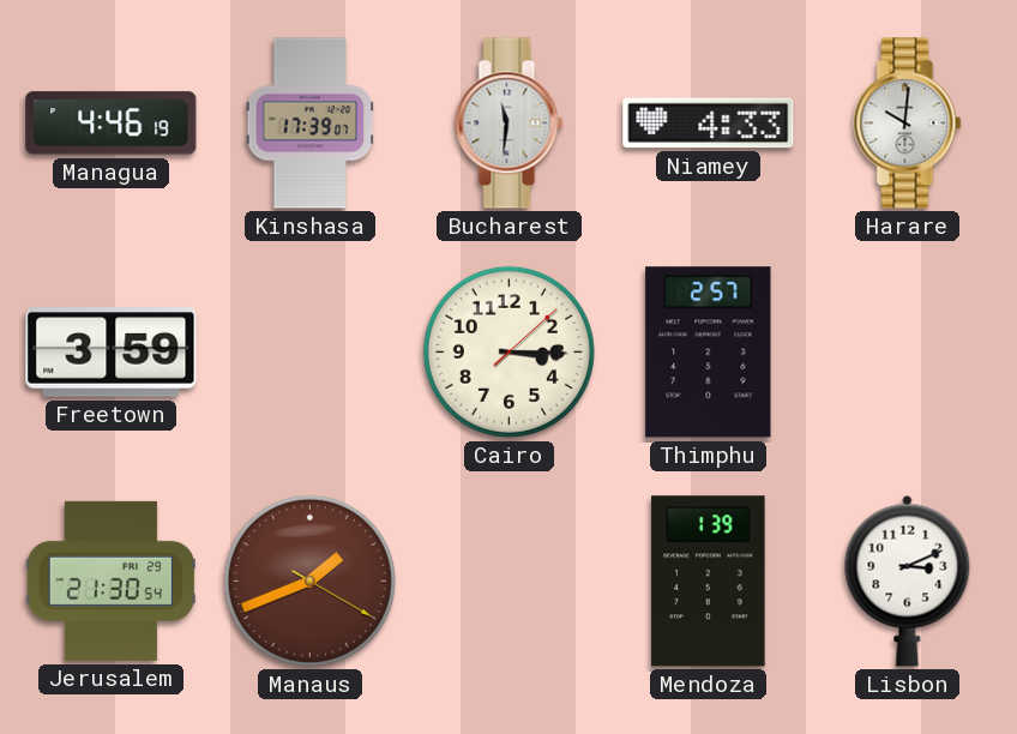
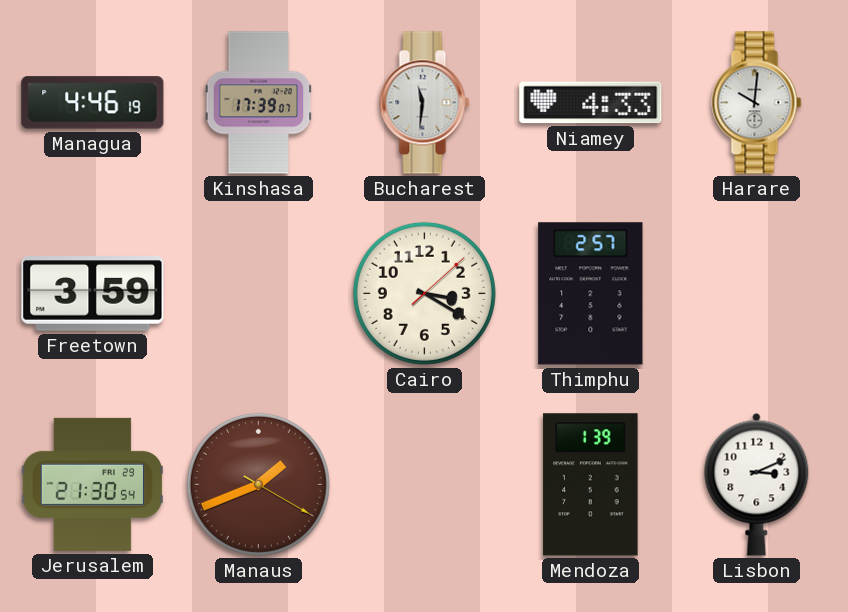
Cairo: 3:15 -> 3:20
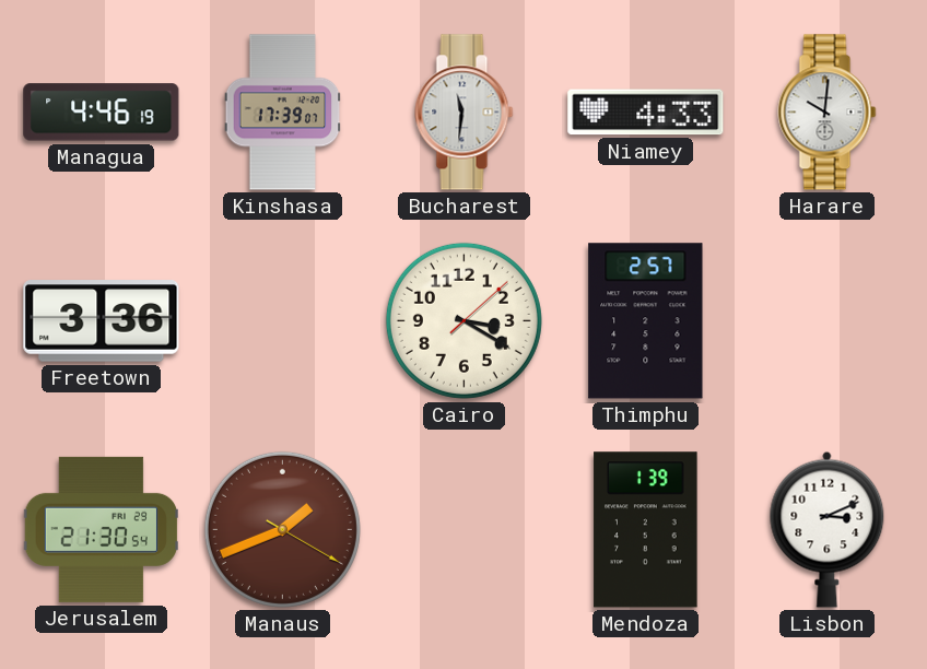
Freetown: 3:59 -> 3:36
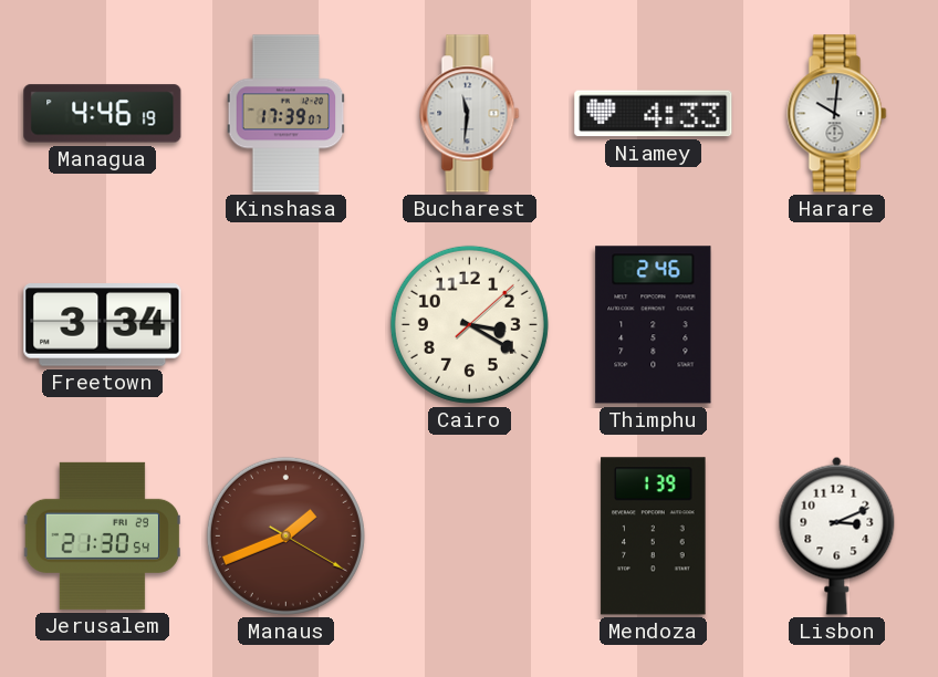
Freetown: 3:36 -> 3:34
Thimphu: 2:57 -> 2:46
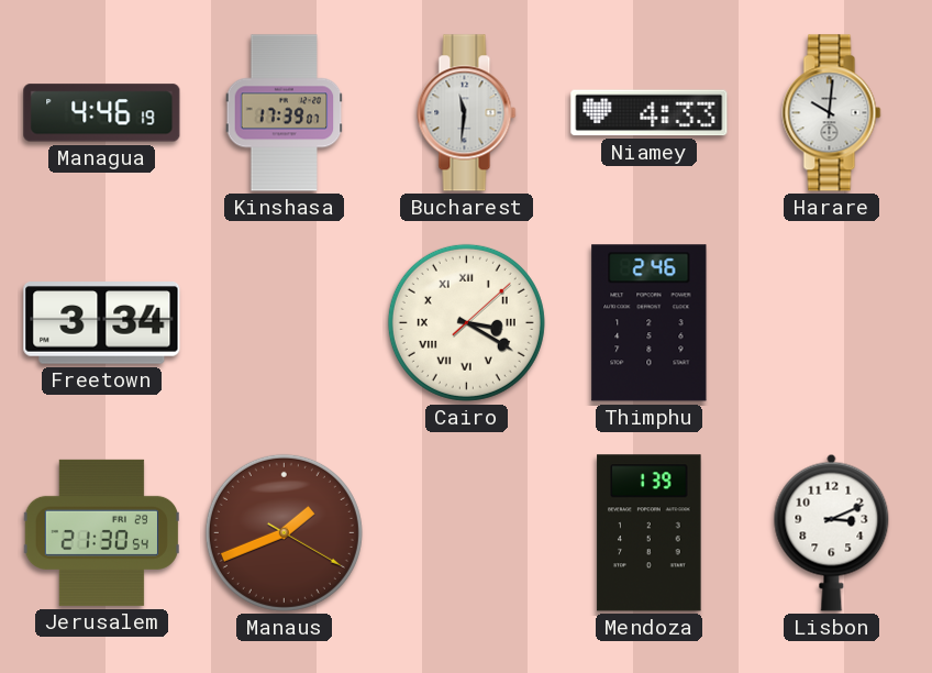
Cairo numerals: Arabic -> Roman
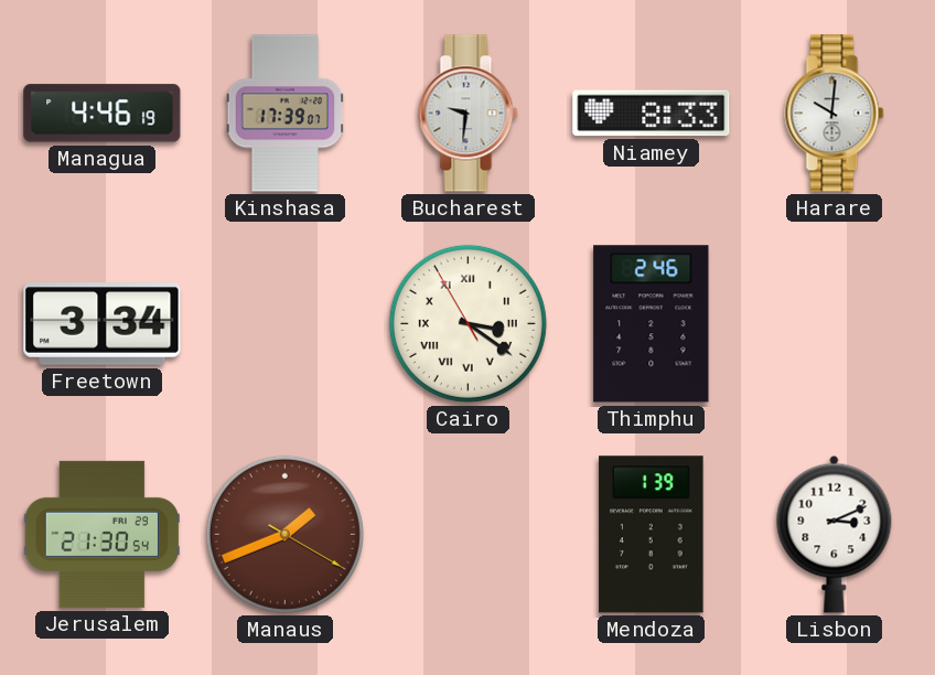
Bucharest: 11:31 -> 9:31
Niamey: 4:33 -> 8:33
Cairo: 3:20:08 -> 3:20:55
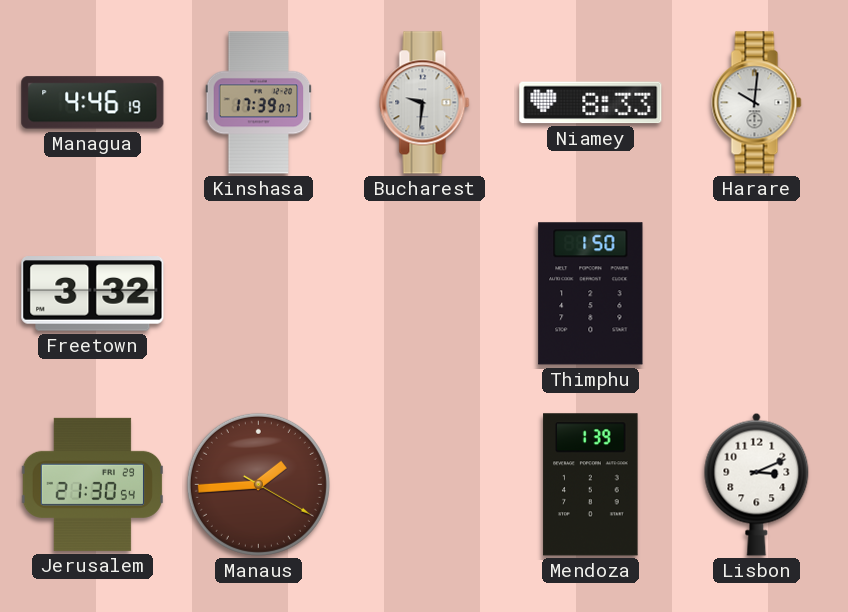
Freetown: 3:34 -> 3:32
Cairo: 3:20 -> none
Thimphu: 2:46 -> 1:50
Manaus: 1:41 -> 1:44
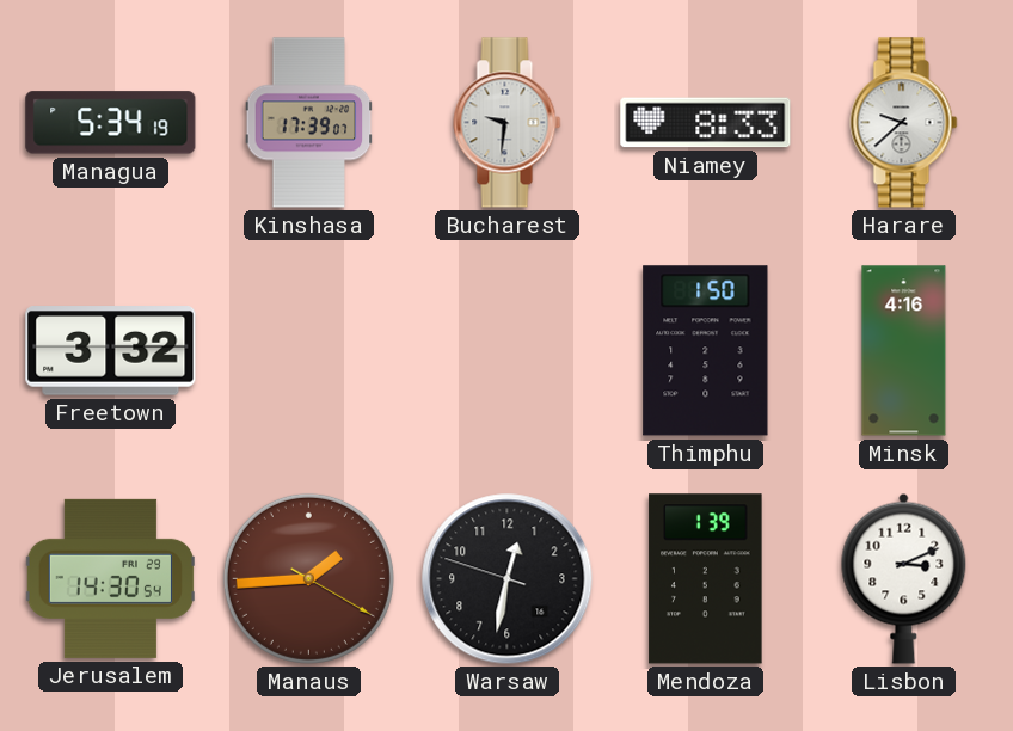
Managua: 4:46 -> 5:34
Harare: 10:01 -> 9:38
Minsk: none -> 4:16
Jerusalem: 21:30 -> 14:30
Warsaw: none -> 12:31
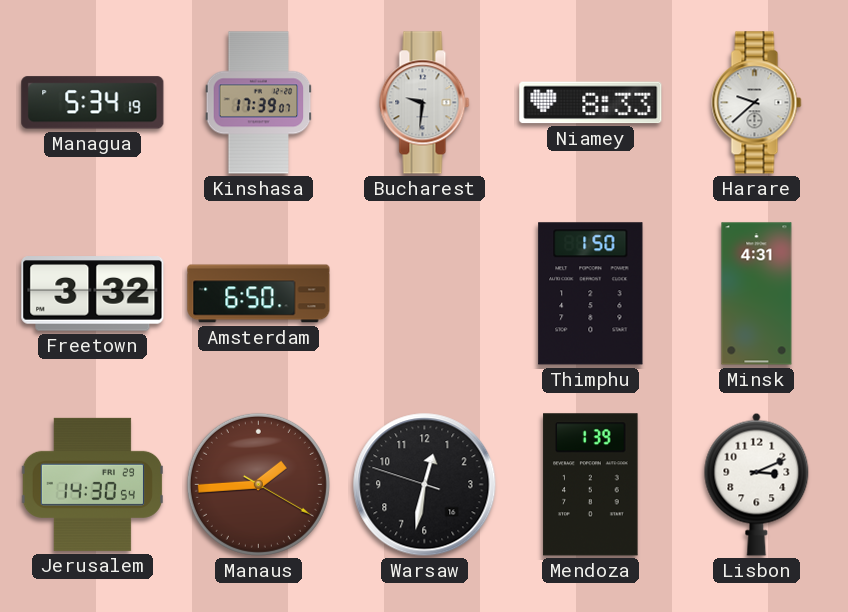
Amsterdam: none -> 6:50
Minsk: 4:16 -> 4:31
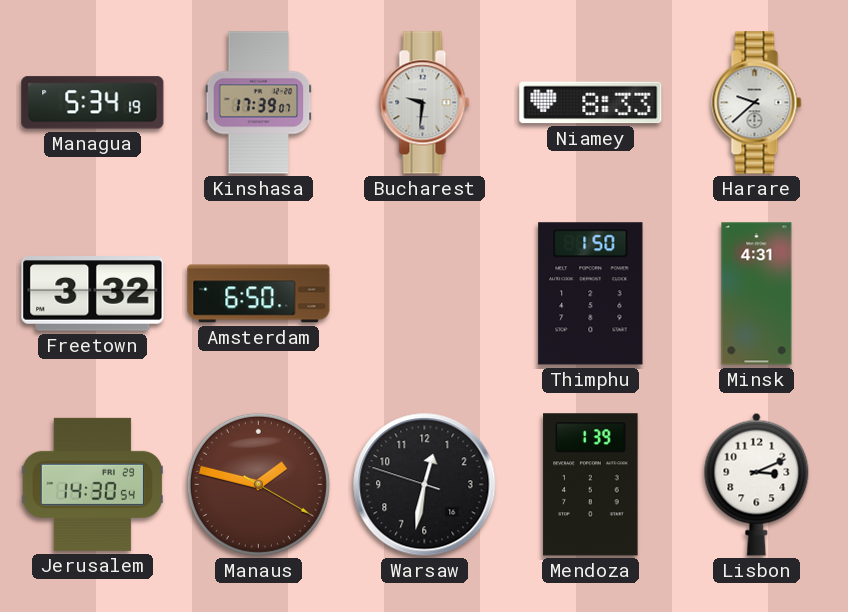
Manaus: 1:44 -> 1:47
